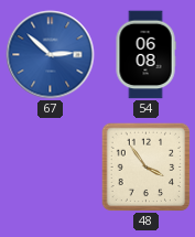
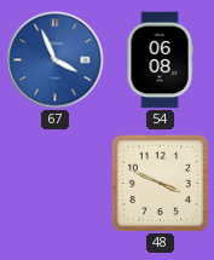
67: 2:52 -> 3:56
48: 3:54 -> 3:49
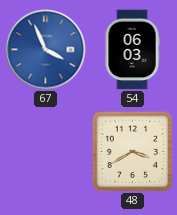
54: 06:08 -> 06:03
48: 3:49 -> 3:40
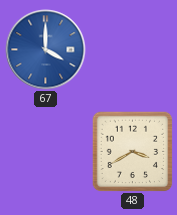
67: 3:56 -> 4:00
54: 06:03 -> none
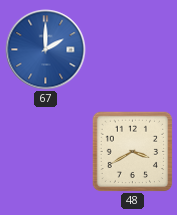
67: 4:00 -> 2:00
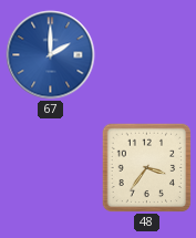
48: 3:40 -> 3:36
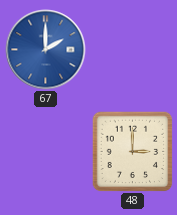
48: 3:36 -> 3:00
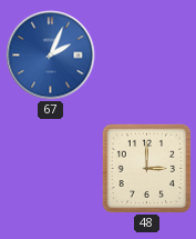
67: 2:00 -> 2:04
